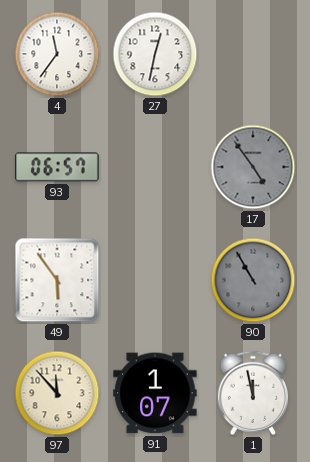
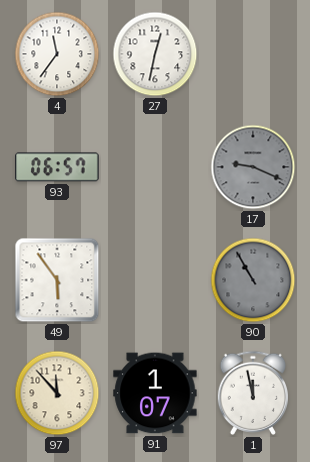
17: 4:54 -> 9:19
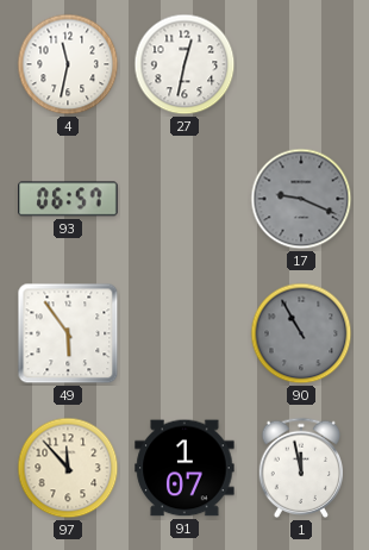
4: 11:36 -> 11:32
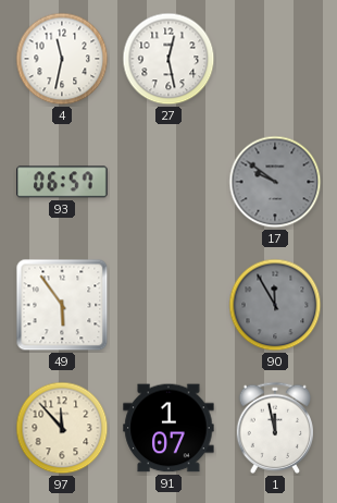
27: 12:32 -> 12:28
17: 9:19 -> 9:51
90: 10:55 -> 11:55
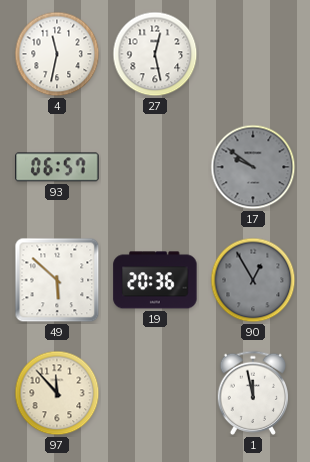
49: 5:54 -> 5:52
19: none -> 20:36
90: 11:55 -> 12:55
91: 1:07 -> none
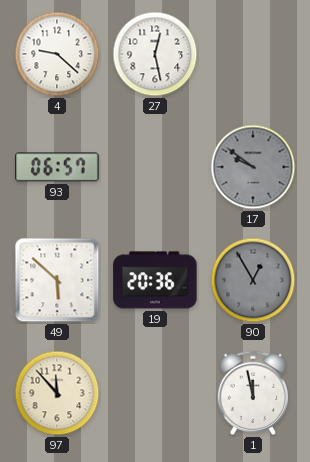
4: 11:32 -> 9:22
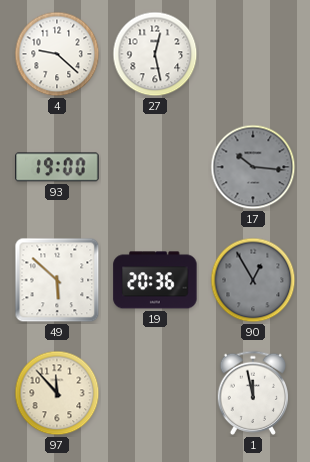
93: 06:57 -> 19:00
17: 9:51 -> 10:16
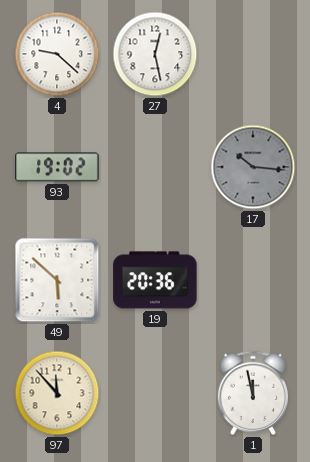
93: 19:00 -> 19:02
90: 12:55 -> none
